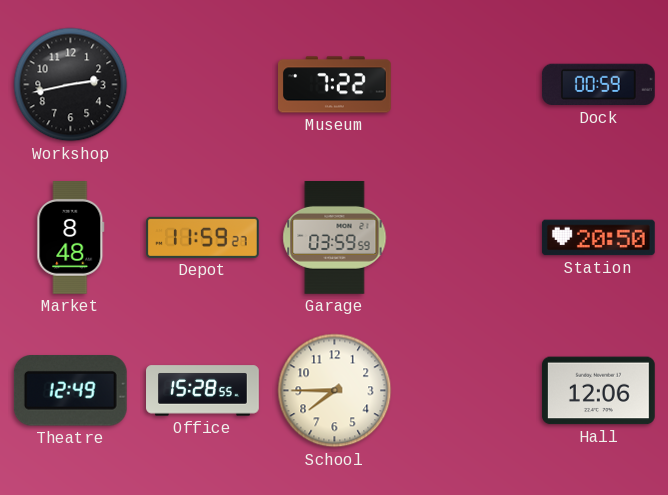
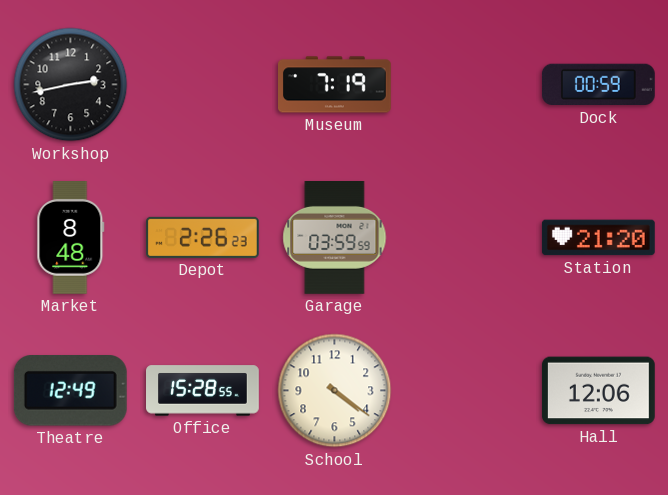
Museum: 7:22 -> 7:19
Depot: 11:59 -> 2:26
Station: 20:50 -> 21:20
School: 7:45 -> 4:21
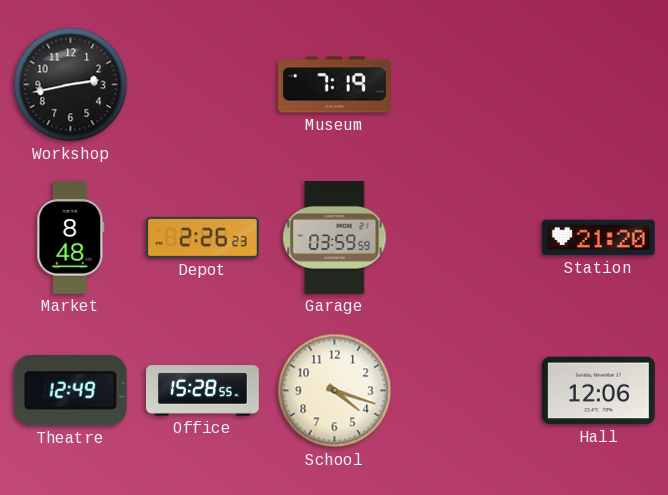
Dock: 00:59 -> none
School: 4:21 -> 4:18
